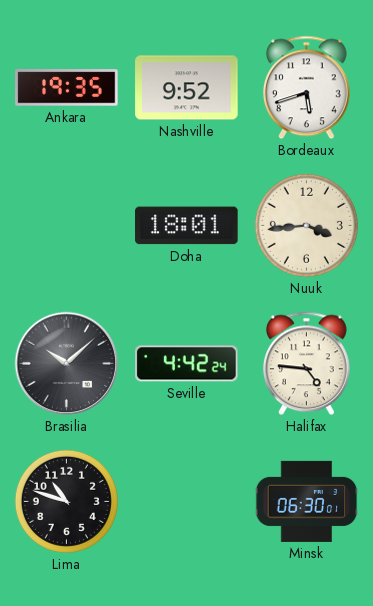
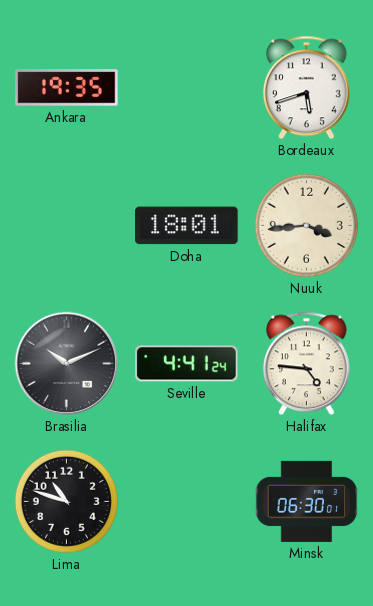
Nashville: 9:52 -> none
Brasilia: 10:08 -> 10:11
Seville: 4:42 -> 4:41
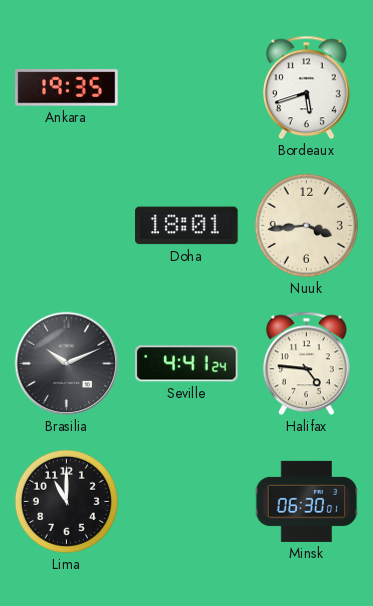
Lima: 10:48 -> 11:00
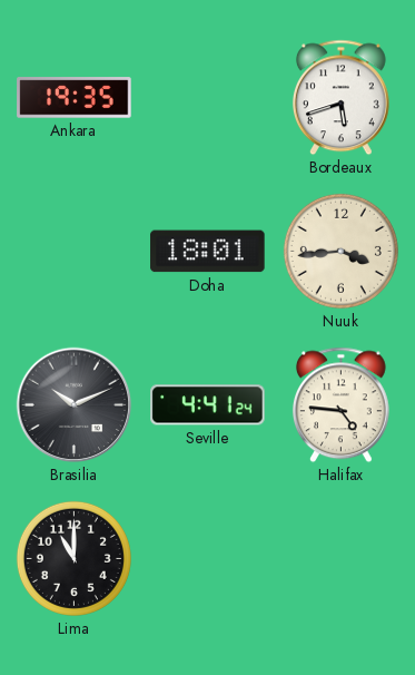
Minsk: 06:30 -> none
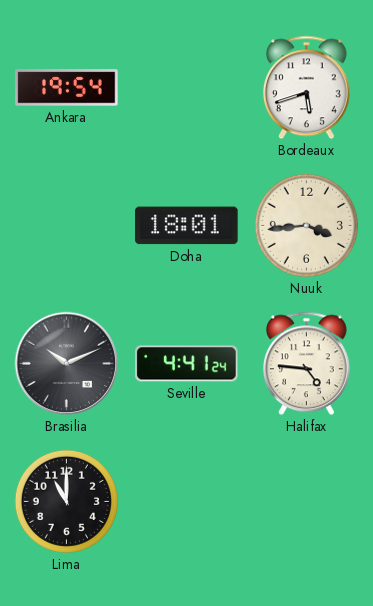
Ankara: 19:35 -> 19:54
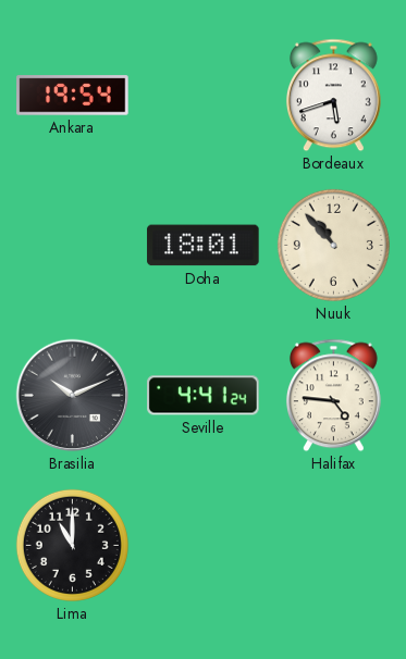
Nuuk: 3:44 -> 10:53
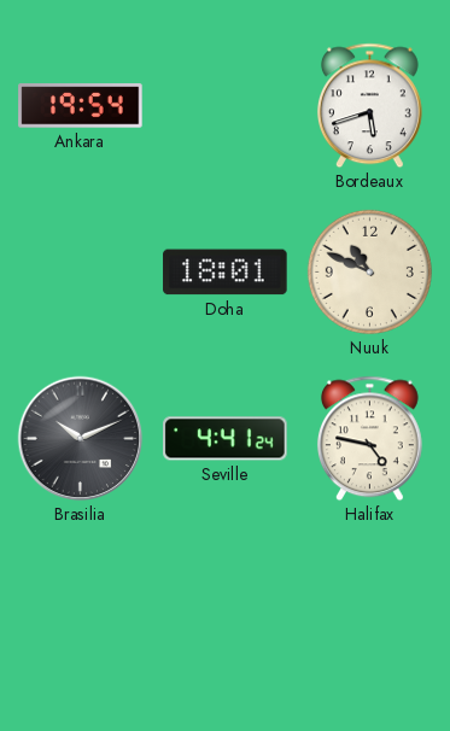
Nuuk: 10:53 -> 10:49
Halifax: 4:46 -> 4:47
Lima: 11:00 -> none
